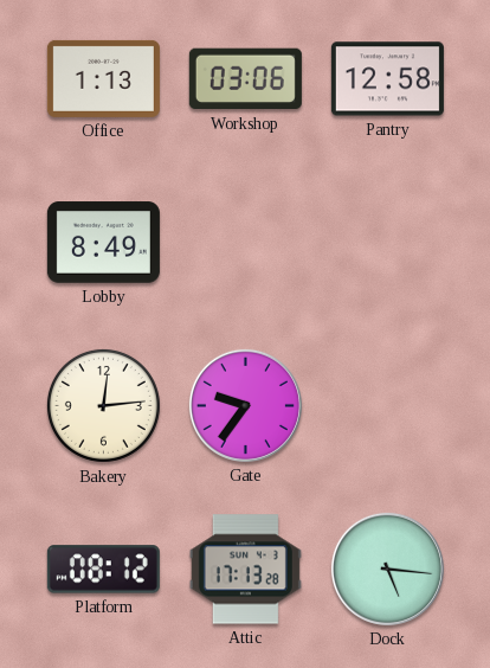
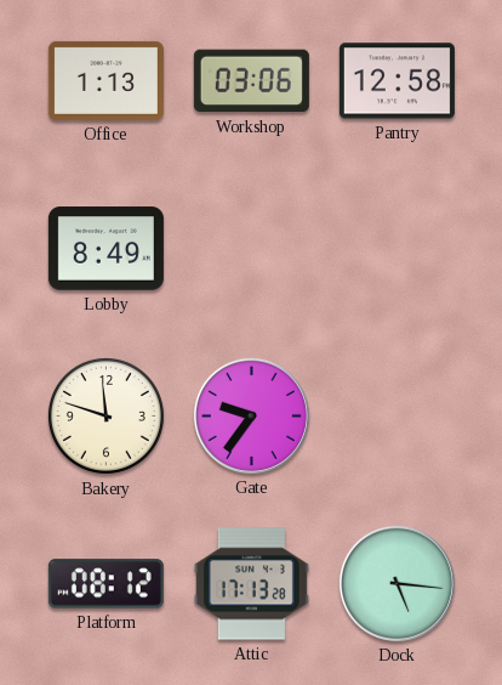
Bakery: 12:14 -> 11:48
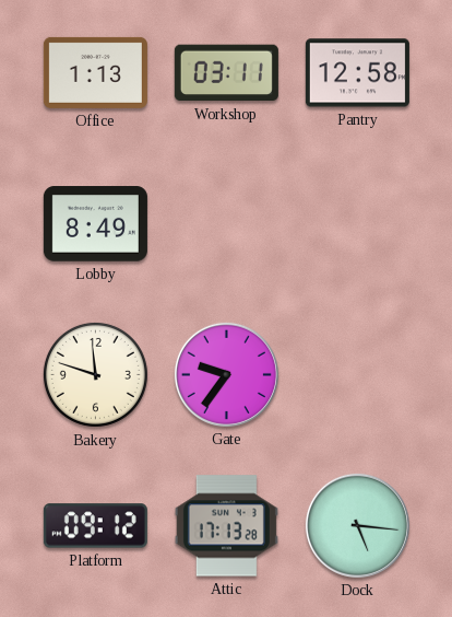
Workshop: 03:06 -> 03:11
Platform: 08:12 -> 09:12
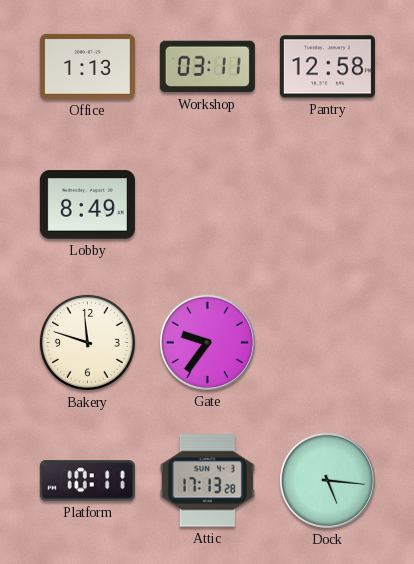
Platform: 09:12 -> 10:11
